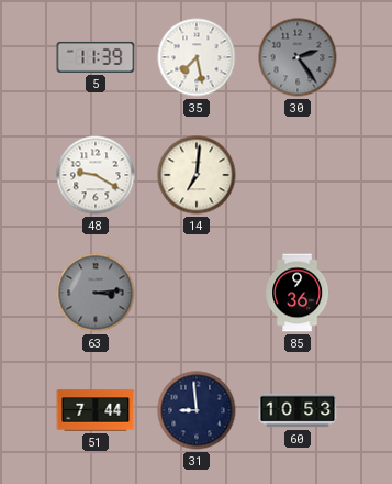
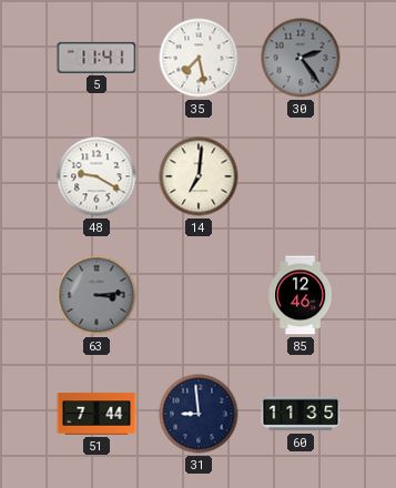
5: 11:39 -> 11:41
85: 9:36 -> 12:46
60: 10:53 -> 11:35
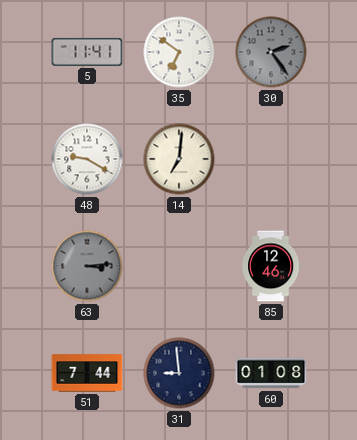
35: 7:28 -> 6:51
60: 11:35 -> 01:08
